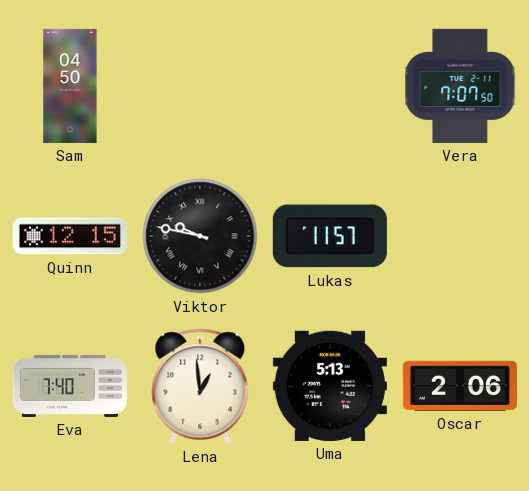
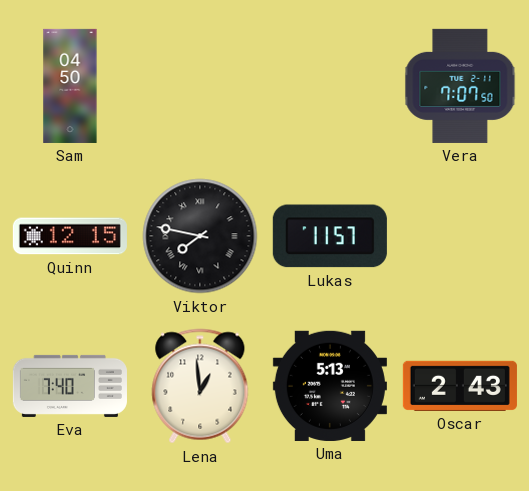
Viktor: 9:47 -> 7:47
Oscar: 2:06 -> 2:43
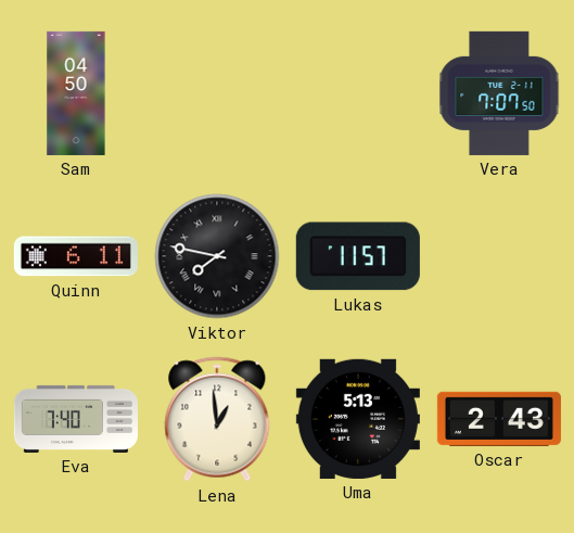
Quinn: 12:15 -> 6:11
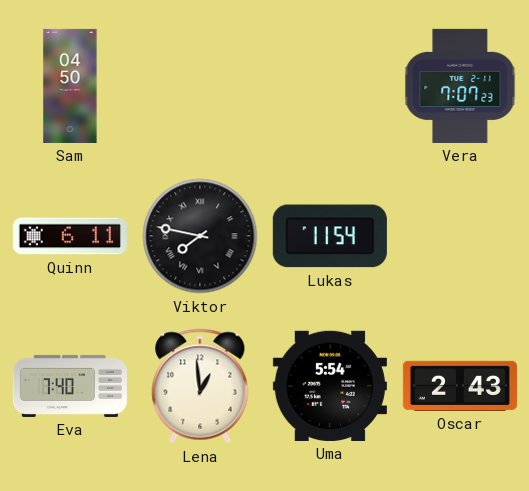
Vera: 7:07:50 -> 7:07:23
Lukas: 11:57 -> 11:54
Uma: 5:13 -> 5:54
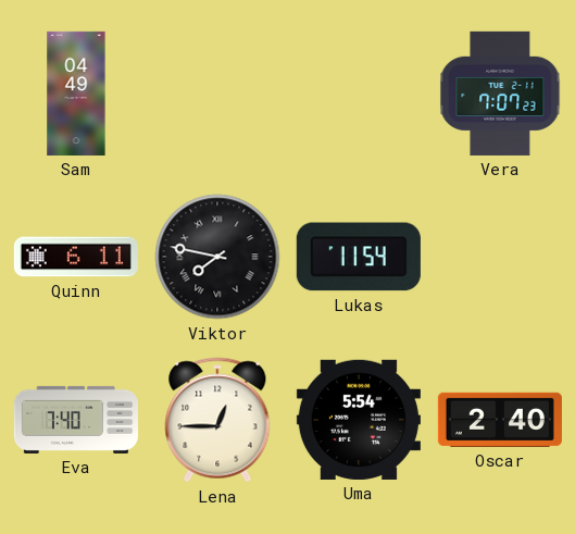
Sam: 04:50 -> 04:49
Lena: 12:59 -> 12:45
Oscar: 2:43 -> 2:40
